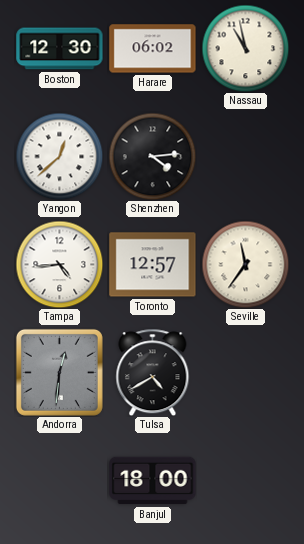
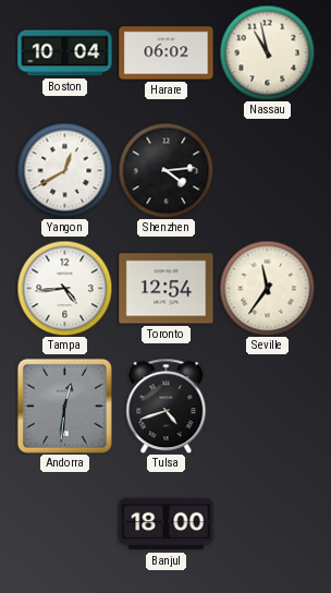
Boston: 12:30 -> 10:04
Yangon: 12:38 -> 12:40
Toronto: 12:57 -> 12:54
Tulsa: 4:40 -> 4:42
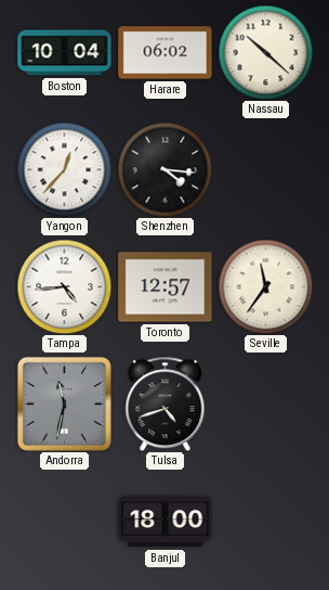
Nassau: 10:58 -> 10:22
Yangon: 12:40 -> 12:37
Shenzhen: 4:14 -> 4:16
Toronto: 12:54 -> 12:57
Andorra: 12:31 -> 11:32
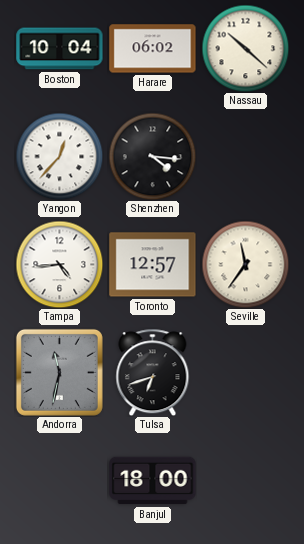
Tulsa: 4:42 -> 6:42
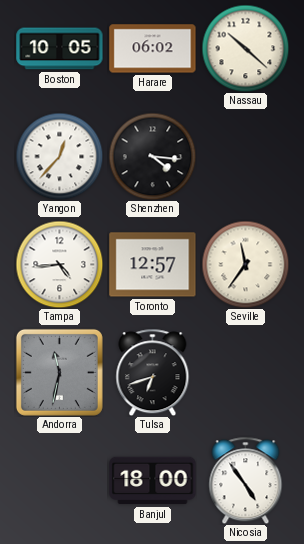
Boston: 10:04 -> 10:05
Nicosia: none -> 4:54
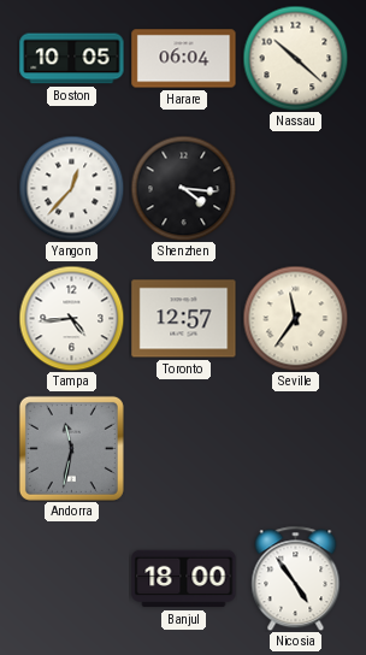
Harare: 06:02 -> 06:04
Tulsa: 6:42 -> none
